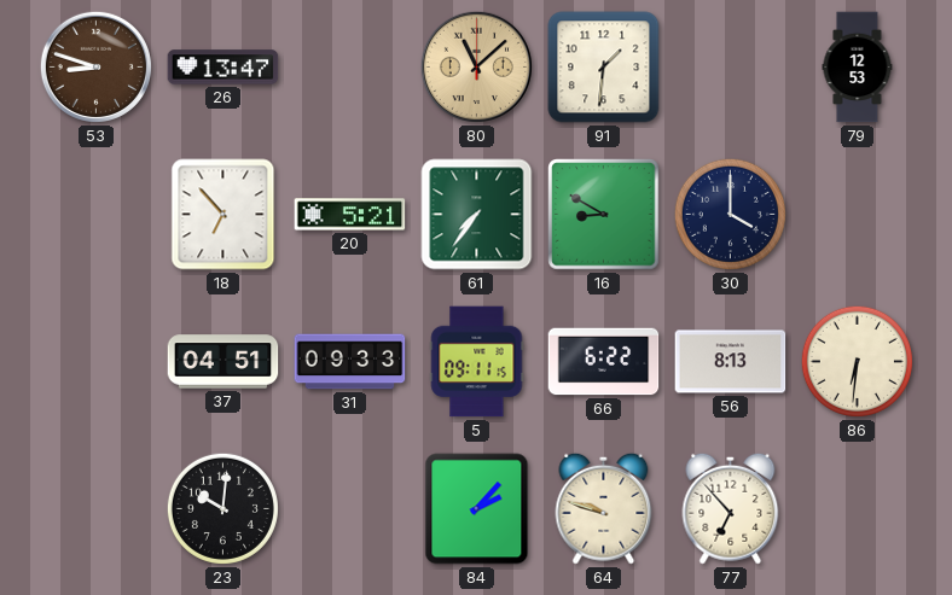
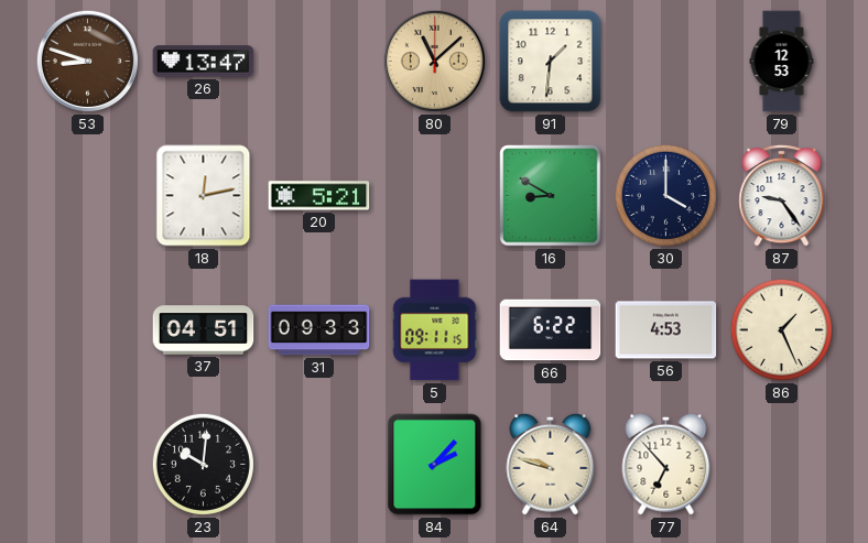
18: 6:53 -> 12:13
61: 7:36 -> none
87: none -> 9:24
56: 8:13 -> 4:53
86: 6:31 -> 1:26
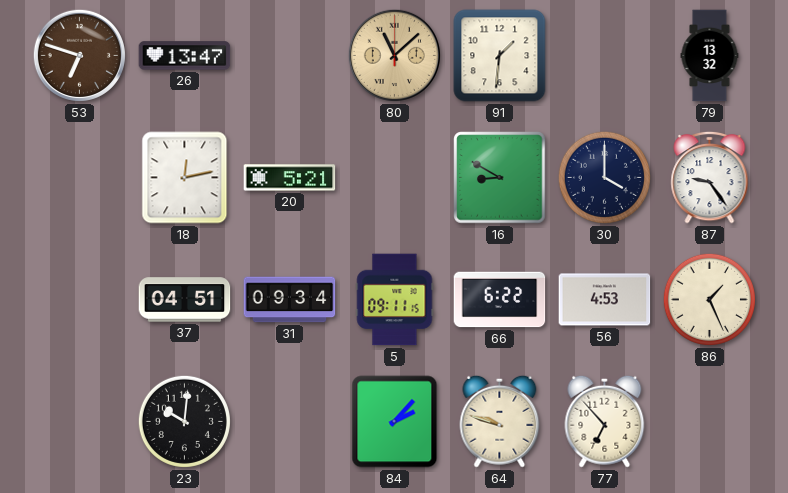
53: 8:48 -> 6:48
79: 12:53 -> 13:32
31: 09:33 -> 09:34
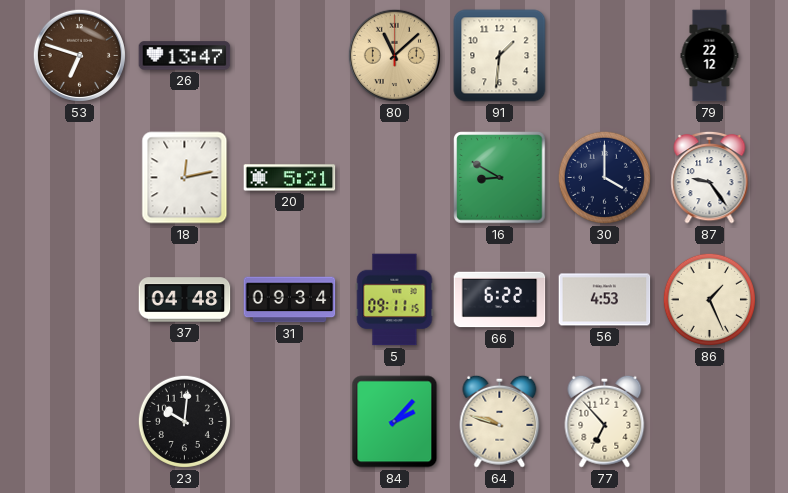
79: 13:32 -> 22:12
37: 04:51 -> 04:48
